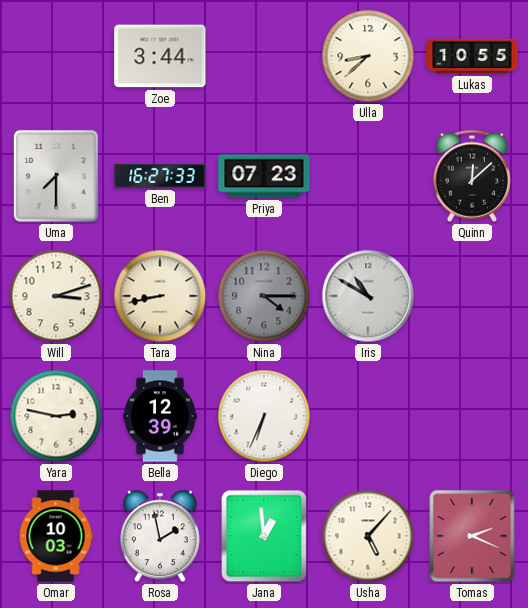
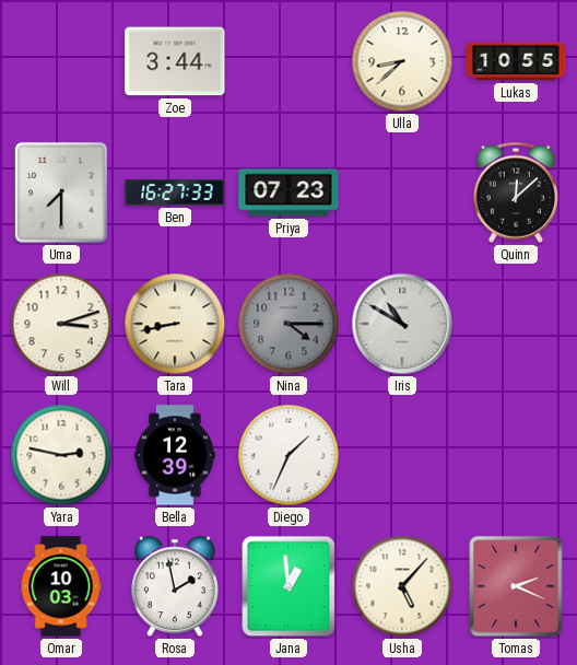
Diego: 6:34 -> 1:34
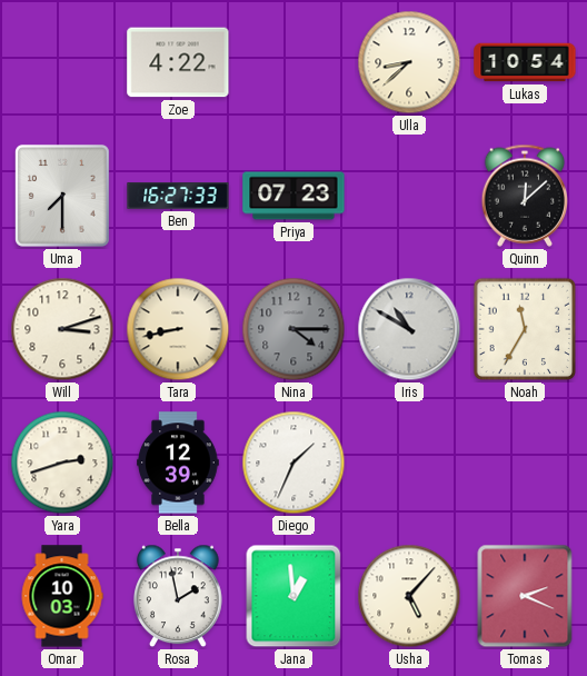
Zoe: 3:44 -> 4:22
Lukas: 10:55 -> 10:54
Noah: none -> 11:35
Yara: 2:47 -> 2:42
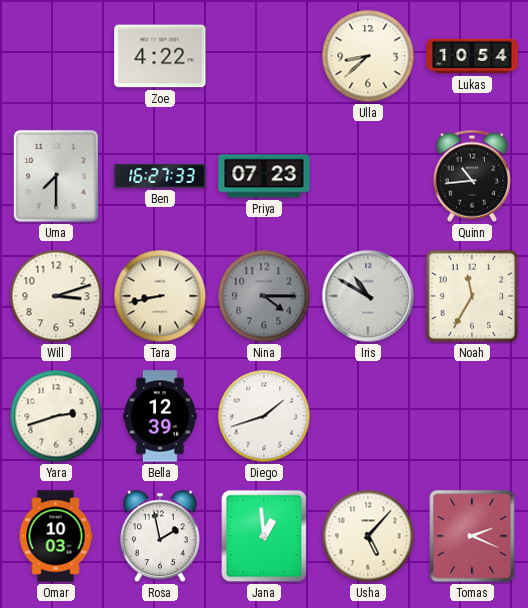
Quinn: 12:08 -> 10:44
Diego: 1:34 -> 1:42
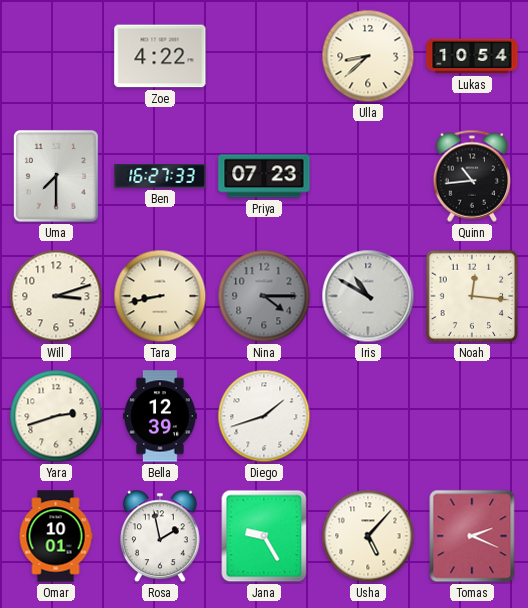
Noah: 11:35 -> 12:16
Omar: 10:03 -> 10:01
Jana: 12:59 -> 9:25
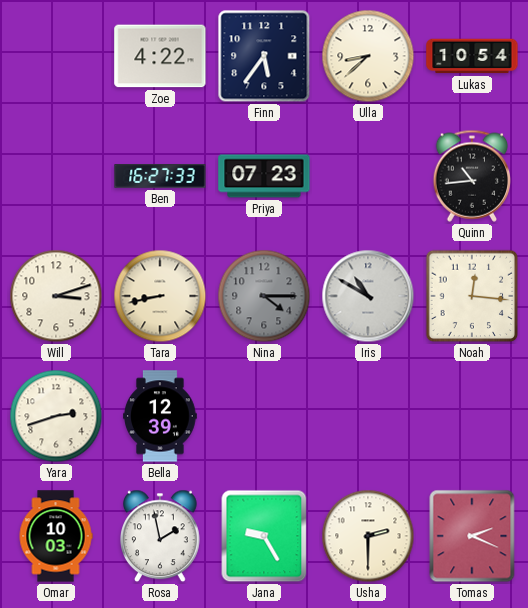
Finn: none -> 5:36
Uma: 7:30 -> none
Diego: 1:42 -> none
Omar: 10:01 -> 10:03
Usha: 5:07 -> 2:30
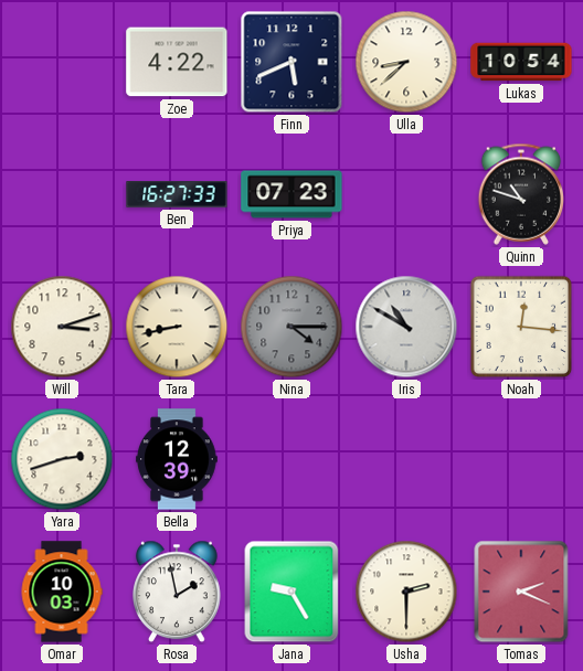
Finn: 5:36 -> 5:41
Quinn: 10:44 -> 10:48
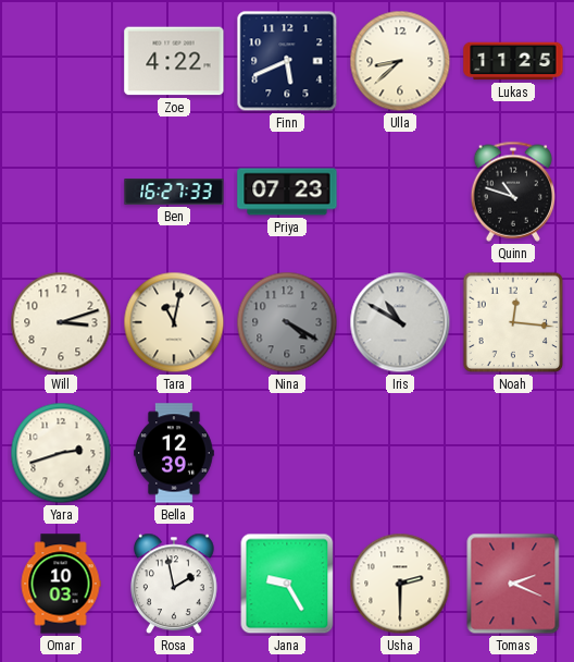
Lukas: 10:54 -> 11:25
Tara: 8:43 -> 11:02
Nina: 4:15 -> 4:20
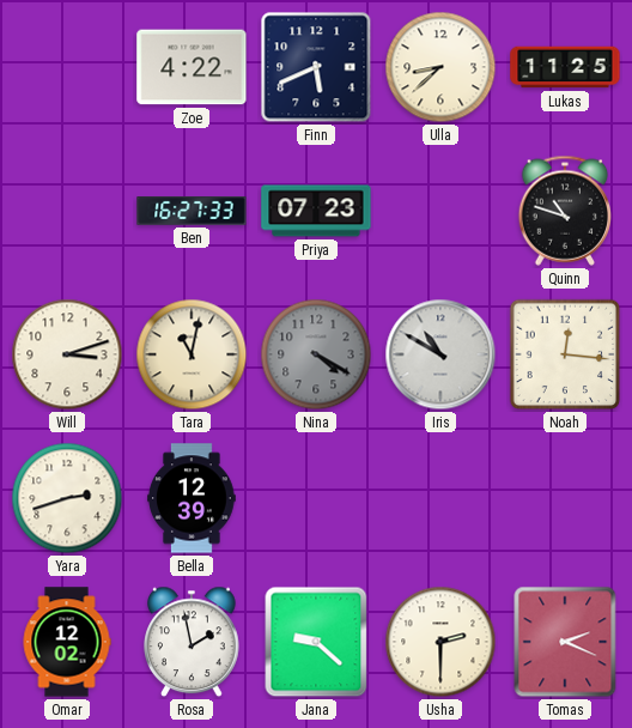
Omar: 10:03 -> 12:02
Jana: 9:25 -> 9:22
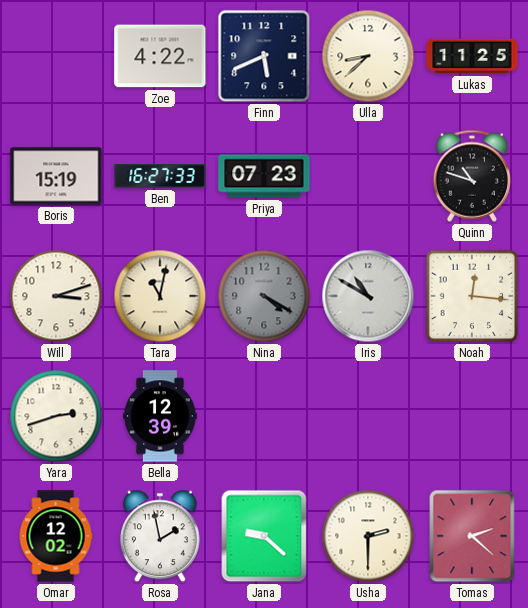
Boris: none -> 15:19
Tomas: 2:19 -> 2:22
